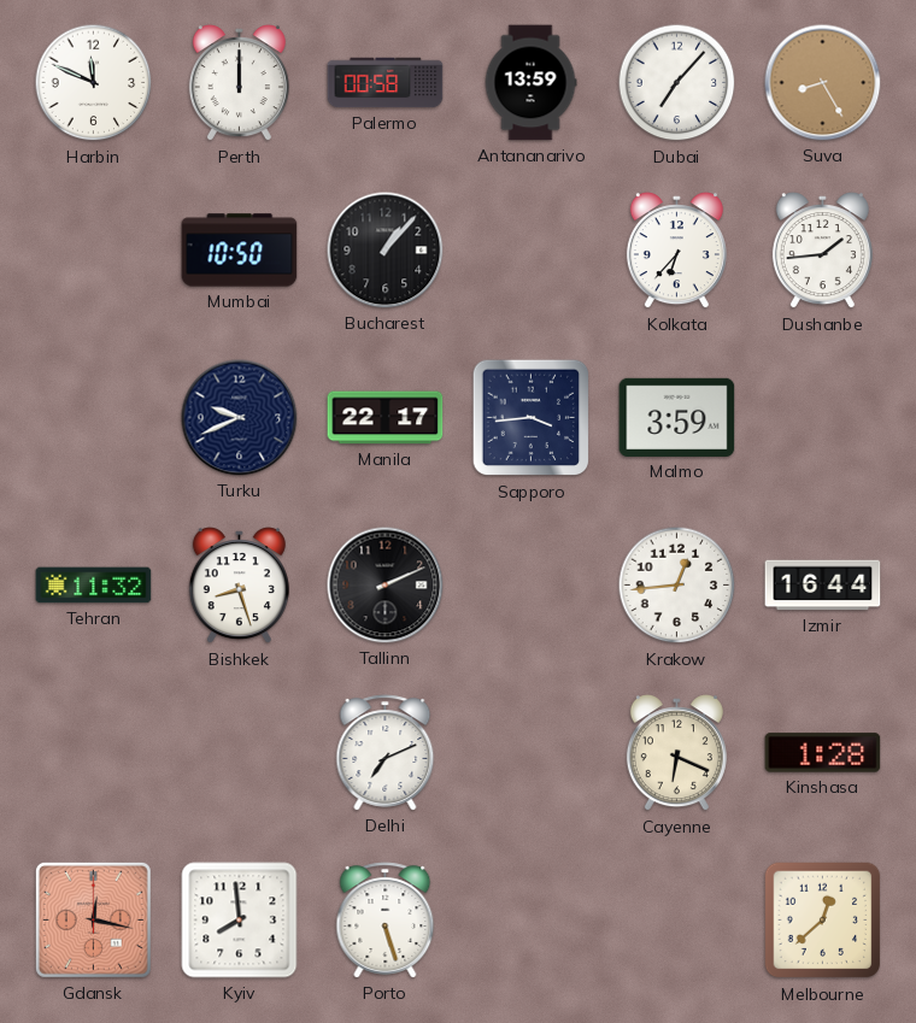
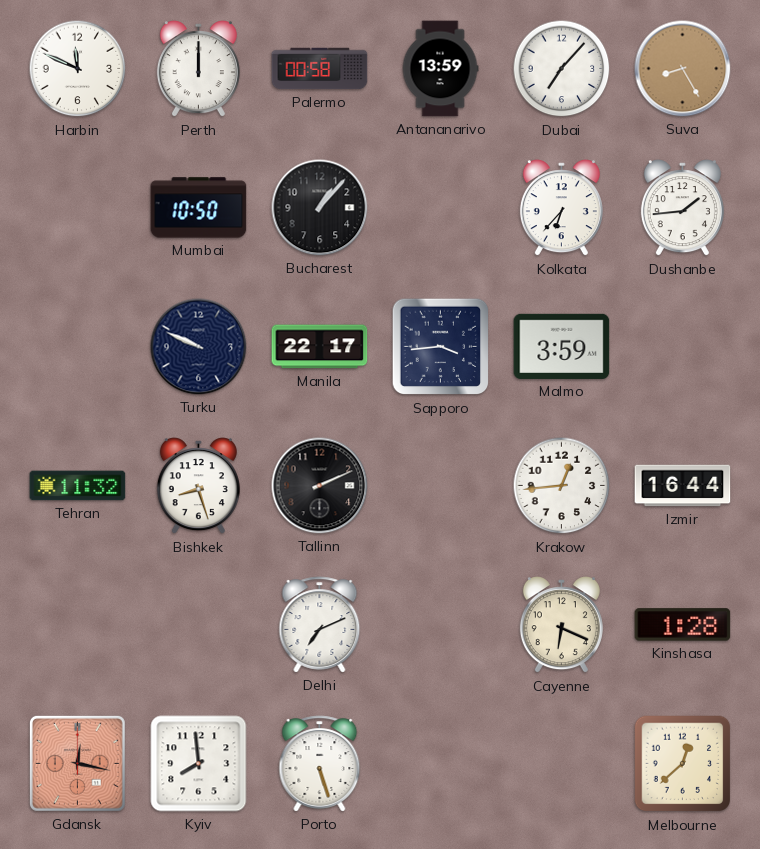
Turku: 9:41 -> 9:49
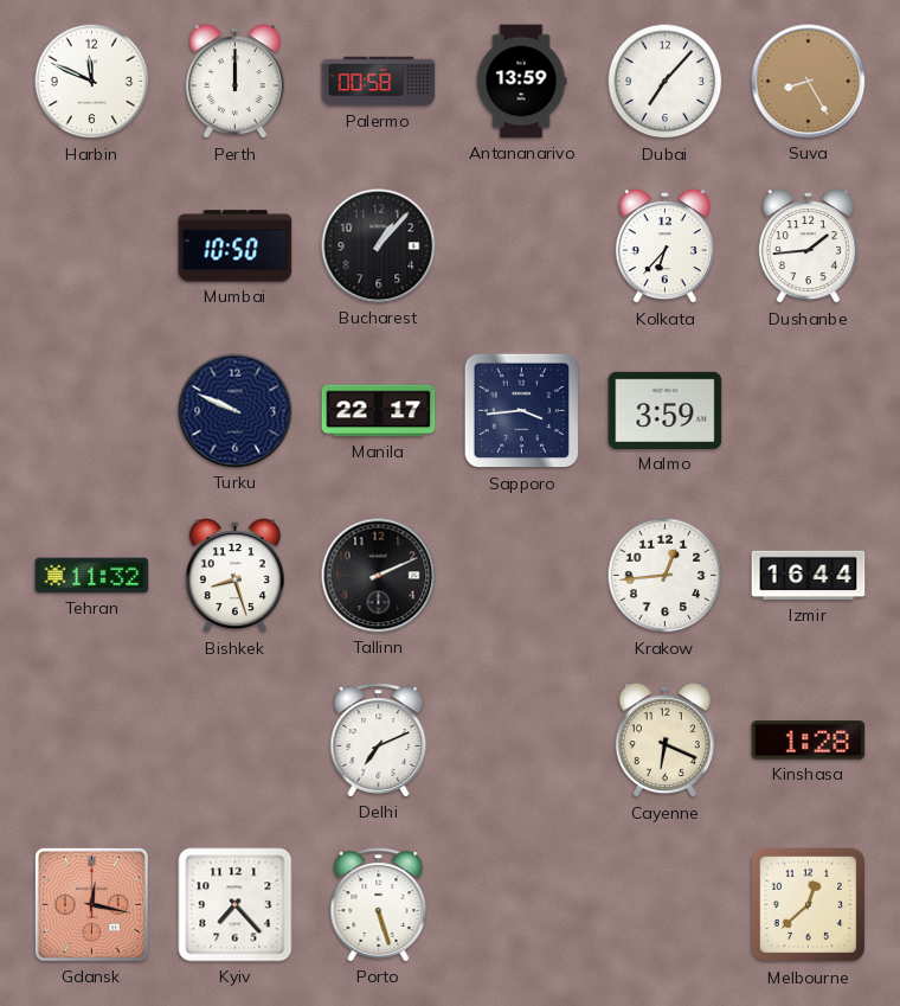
Kyiv: 7:59 -> 7:23
